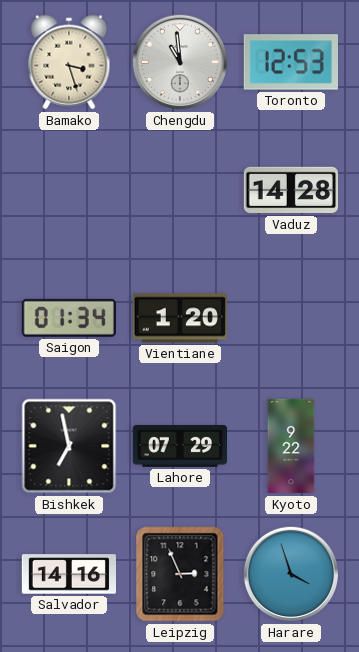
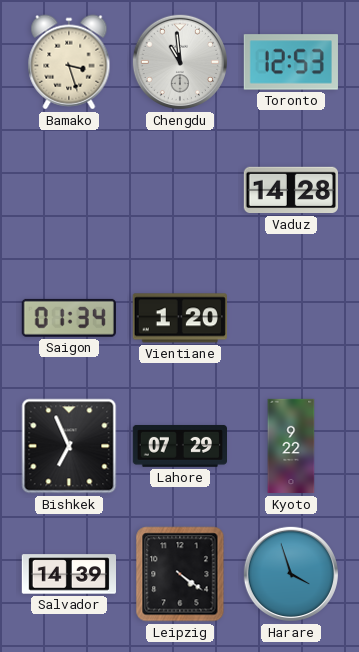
Bishkek: 6:58 -> 6:56
Salvador: 14:16 -> 14:39
Leipzig: 2:56 -> 4:21
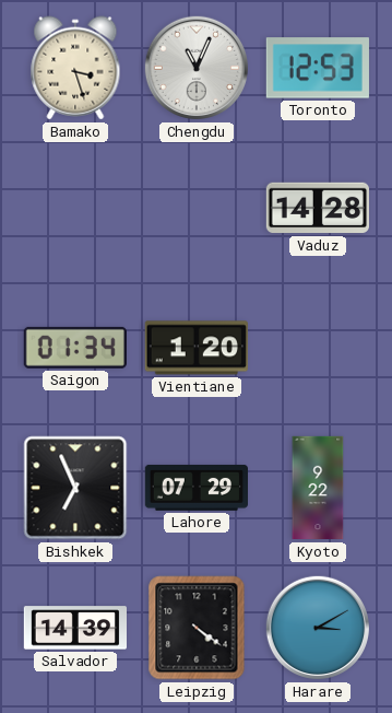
Chengdu: 10:59 -> 11:04
Harare: 3:57 -> 3:10
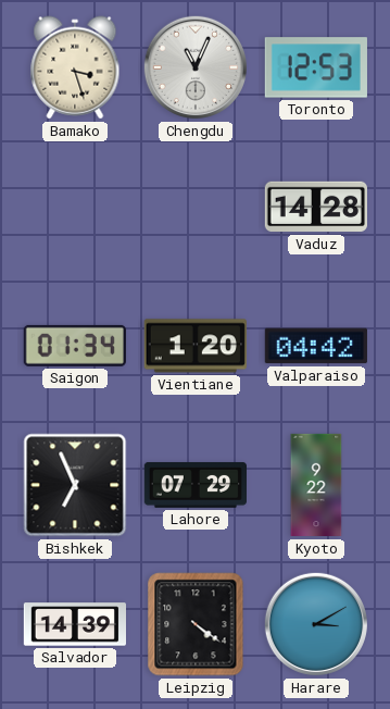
Valparaiso: none -> 04:42
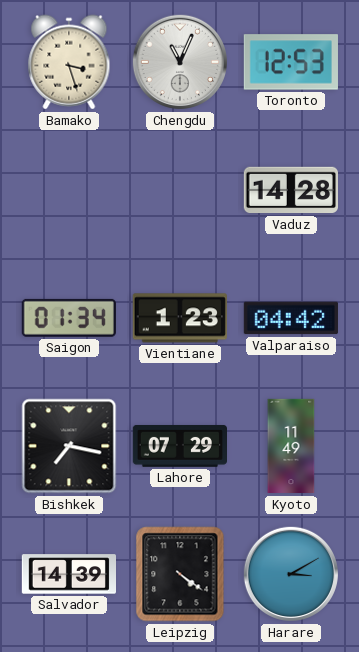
Vientiane: 1:20 -> 1:23
Bishkek: 6:56 -> 7:17
Kyoto: 9:22 -> 11:49
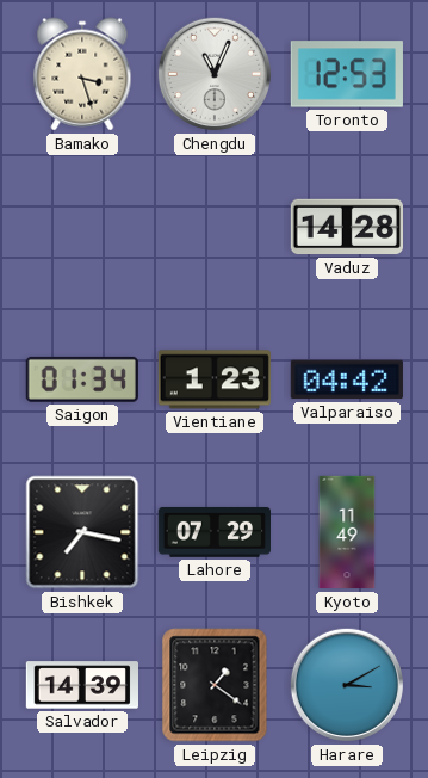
Leipzig: 4:21 -> 1:21
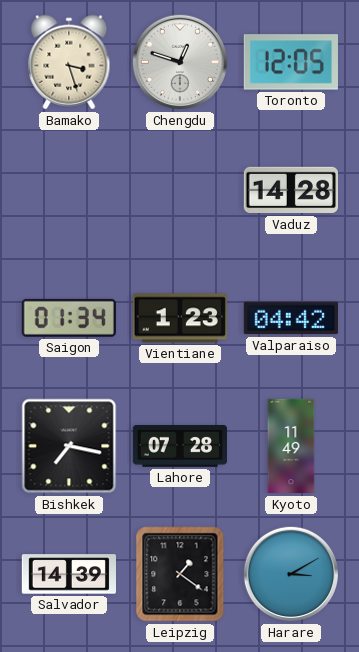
Chengdu: 11:04 -> 12:48
Toronto: 12:53 -> 12:05
Lahore: 07:29 -> 07:28
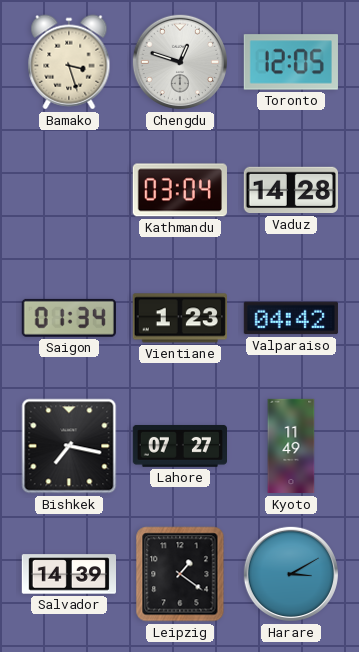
Kathmandu: none -> 03:04
Lahore: 07:28 -> 07:27
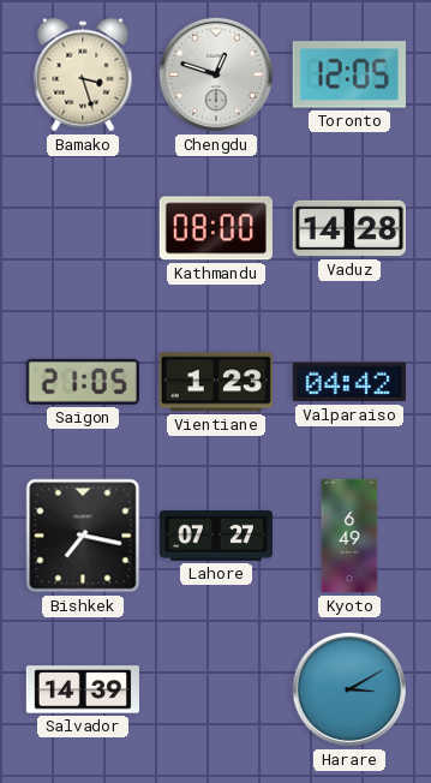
Kathmandu: 03:04 -> 08:00
Saigon: 01:34 -> 21:05
Kyoto: 11:49 -> 6:49
Leipzig: 1:21 -> none
